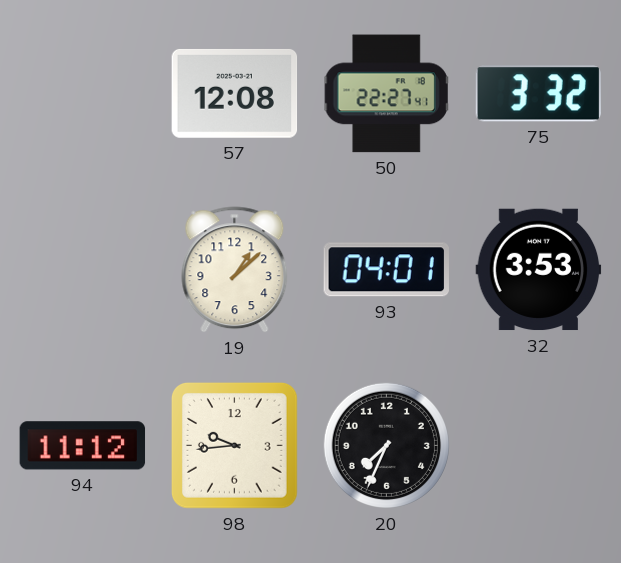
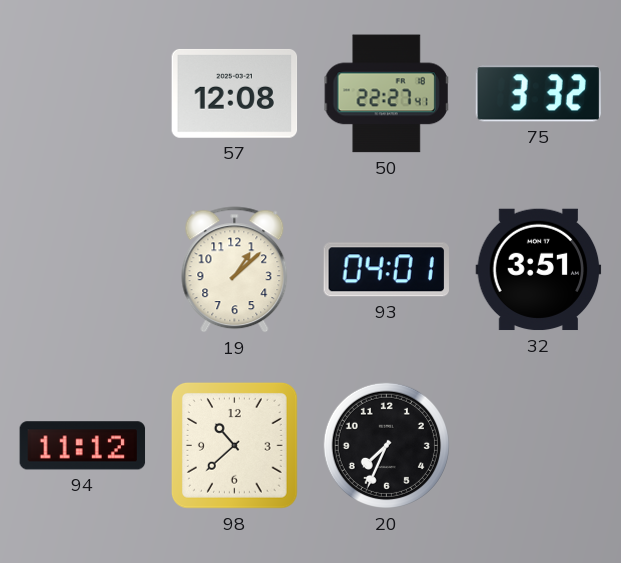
32: 3:53 -> 3:51
98: 9:44 -> 10:38
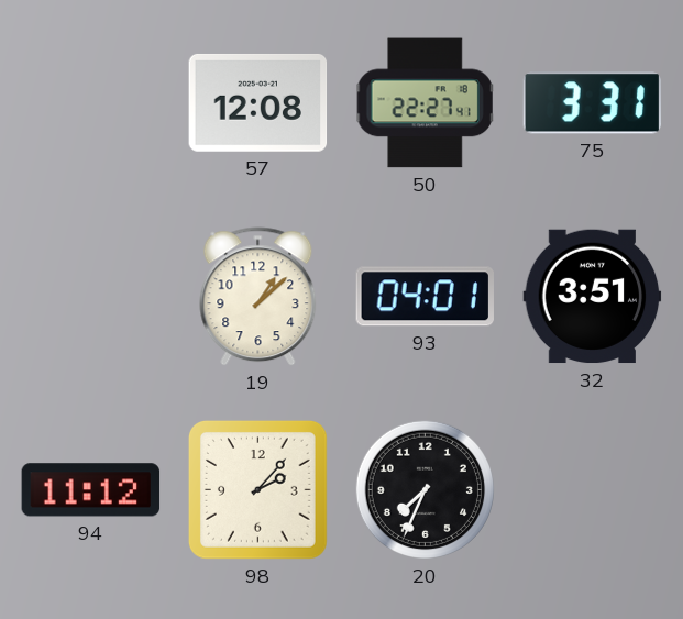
75: 3:32 -> 3:31
98: 10:38 -> 2:07
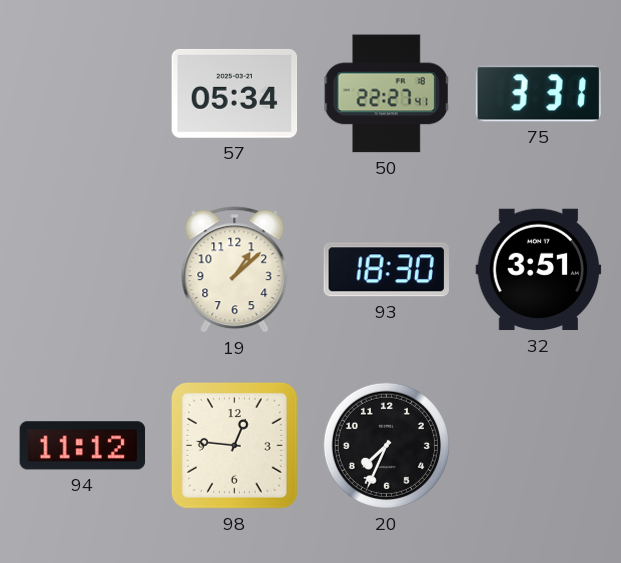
57: 12:08 -> 05:34
93: 04:01 -> 18:30
98: 2:07 -> 12:46
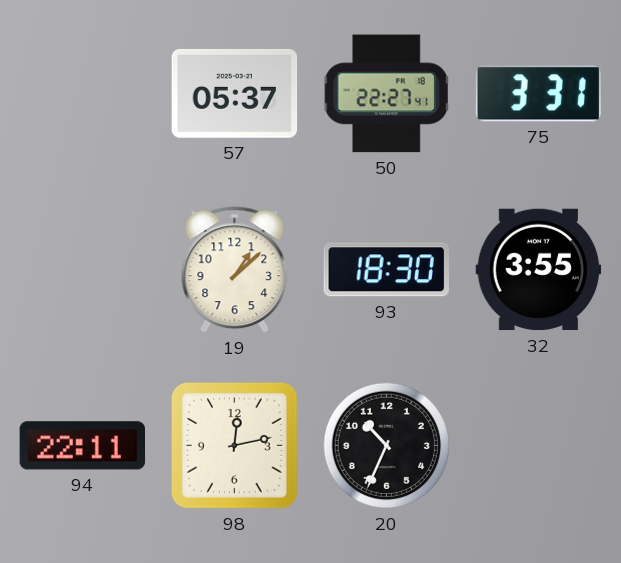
57: 05:34 -> 05:37
32: 3:51 -> 3:55
94: 11:12 -> 22:11
98: 12:46 -> 12:13
20: 7:34 -> 10:34
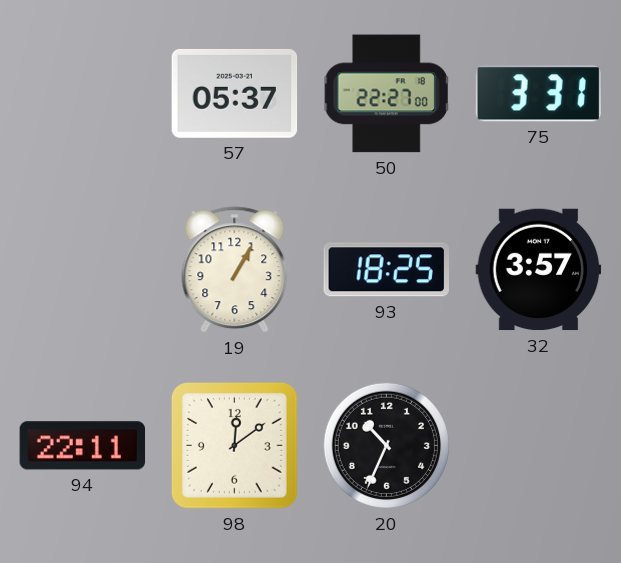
50: 22:27:41 -> 22:27:00
19: 1:08 -> 1:05
93: 18:30 -> 18:25
32: 3:55 -> 3:57
98: 12:13 -> 12:09
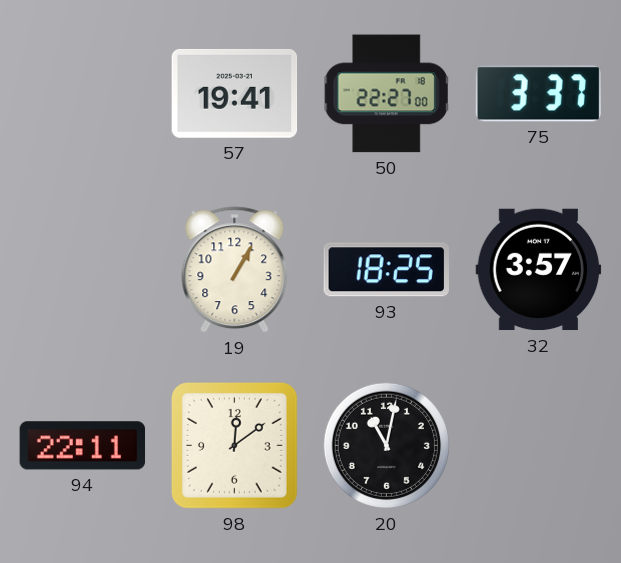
57: 05:37 -> 19:41
75: 3:31 -> 3:37
20: 10:34 -> 11:02
